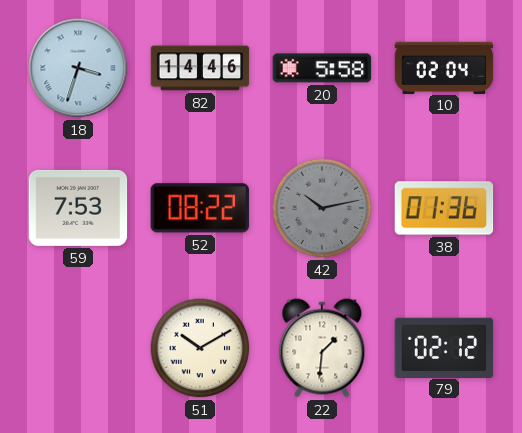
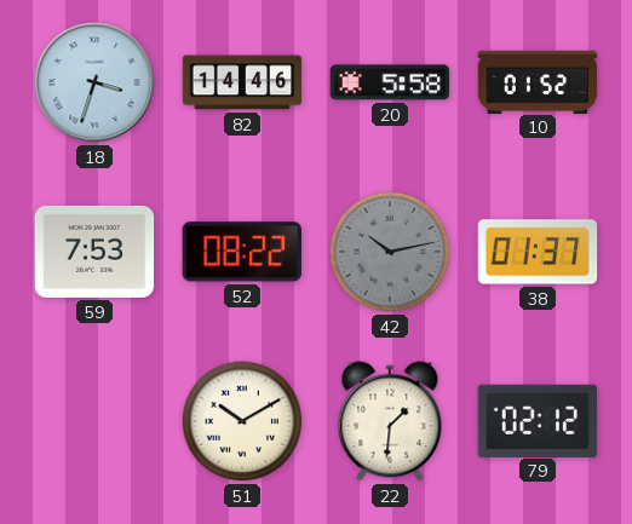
10: 02:04 -> 01:52
38: 01:36 -> 01:37
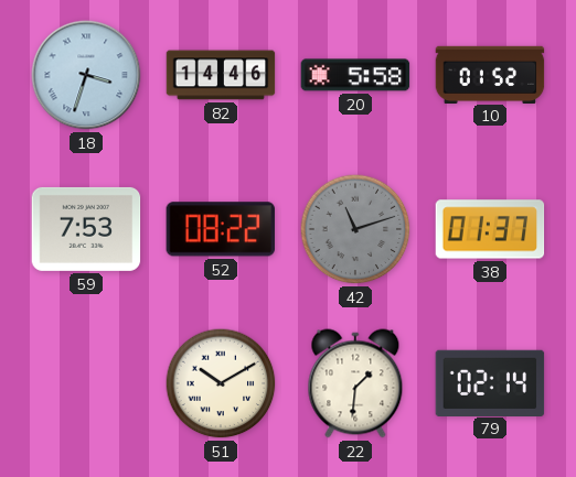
42: 10:13 -> 11:12
79: 02:12 -> 02:14
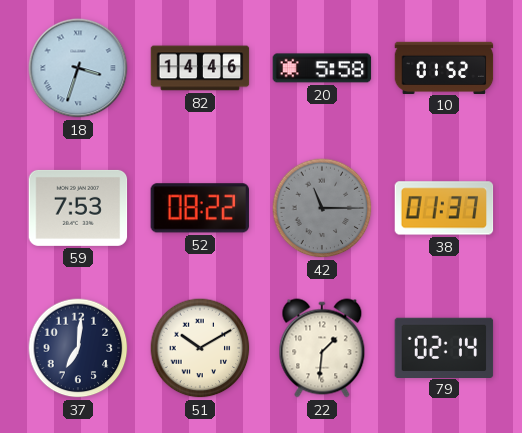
42: 11:12 -> 11:15
37: none -> 7:01
